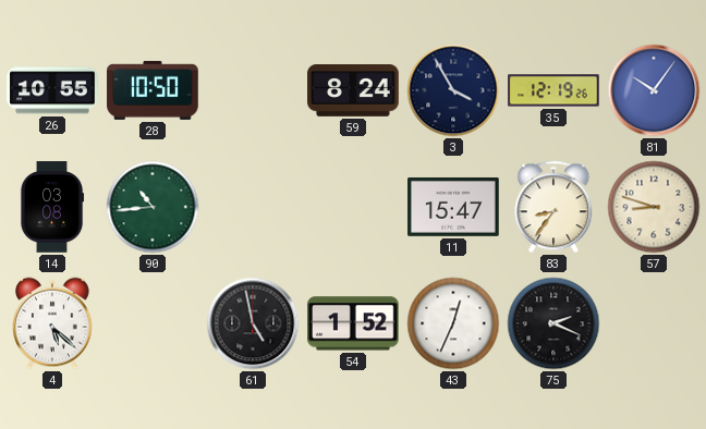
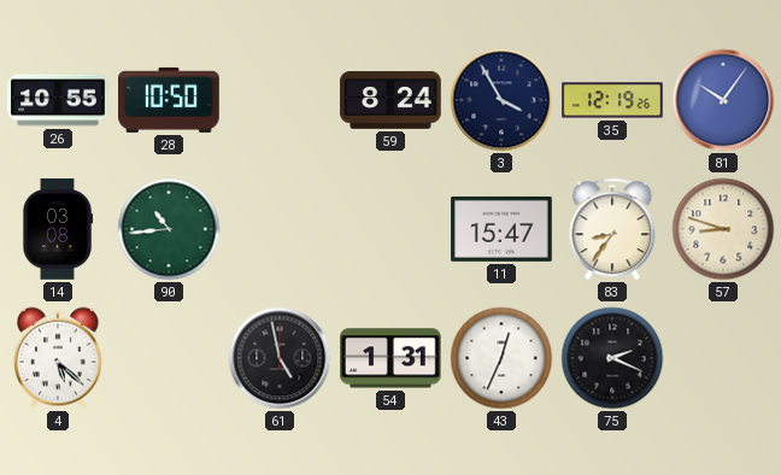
54: 1:52 -> 1:31
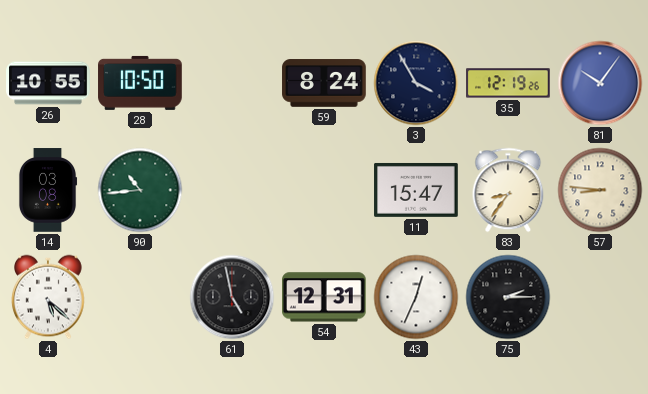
57: 8:48 -> 8:46
54: 1:31 -> 12:31
75: 2:19 -> 2:15
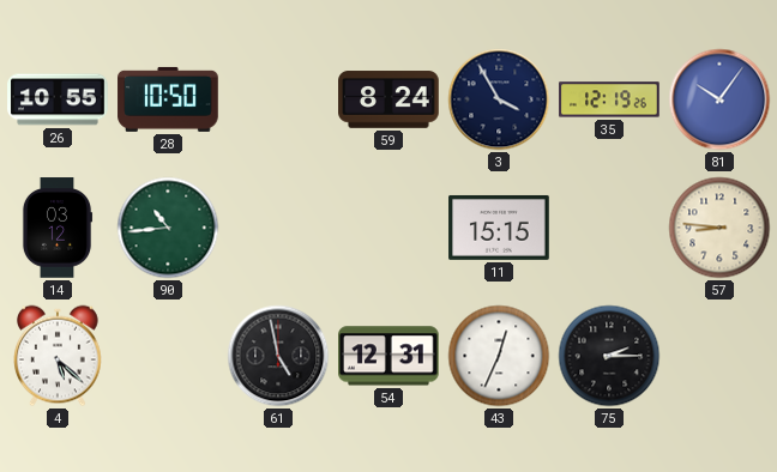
14: 03:08 -> 03:12
11: 15:47 -> 15:15
83: 8:36 -> none
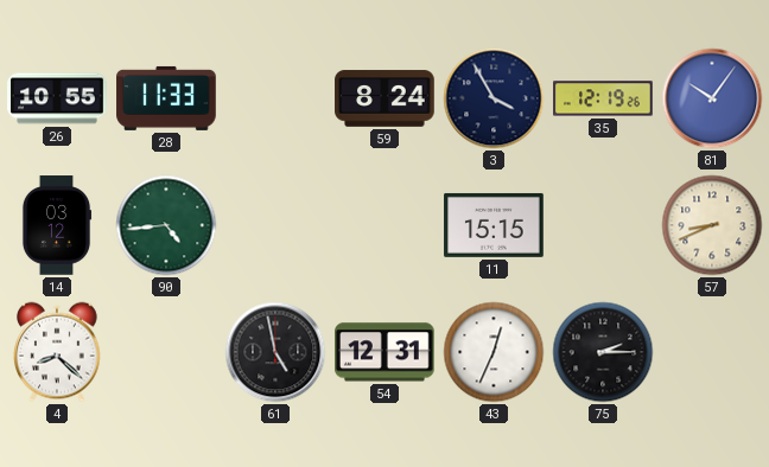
28: 10:50 -> 11:33
90: 10:44 -> 4:44
57: 8:46 -> 8:41
4: 5:22 -> 8:22
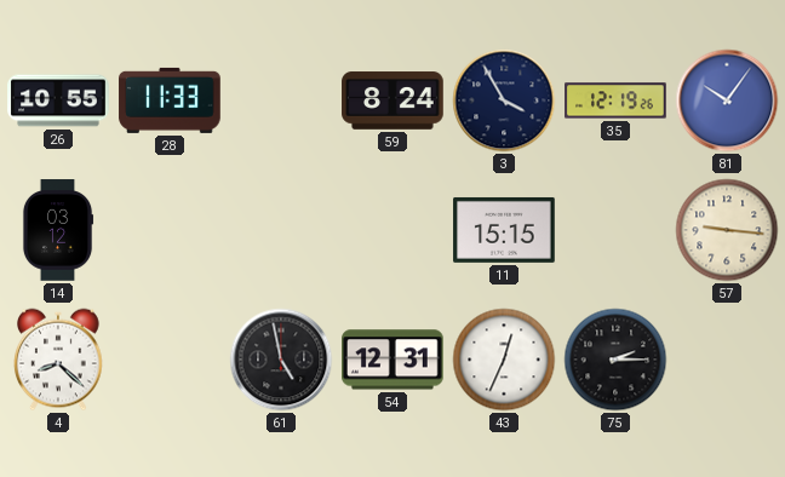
90: 4:44 -> none
57: 8:41 -> 9:16
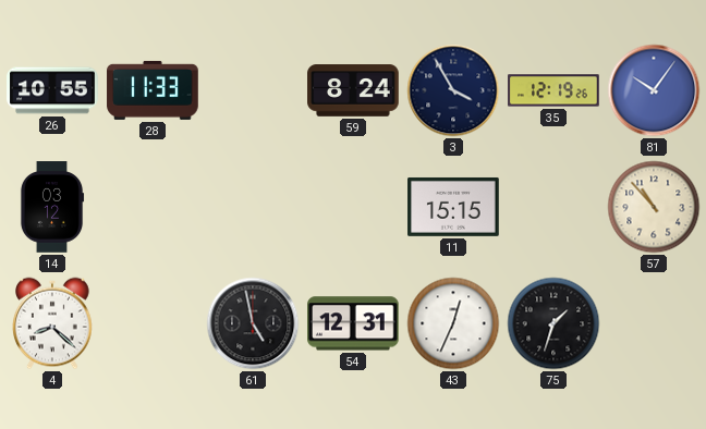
57: 9:16 -> 10:53
75: 2:15 -> 1:33
